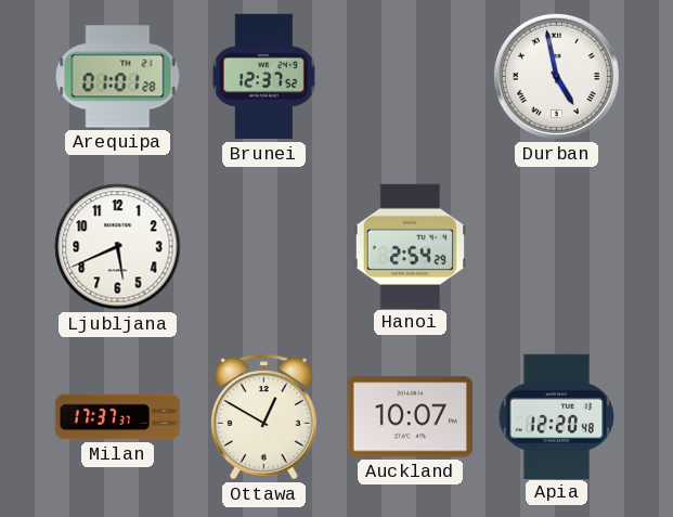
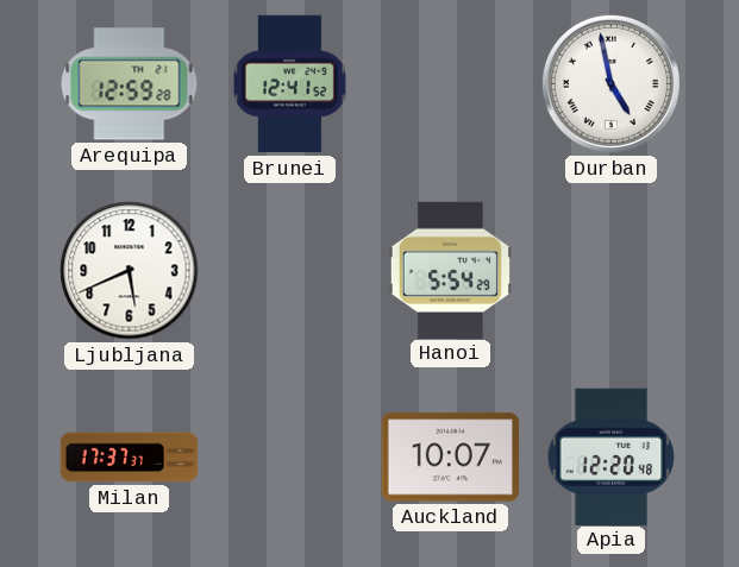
Arequipa: 01:01 -> 12:59
Brunei: 12:37 -> 12:41
Hanoi: 2:54 -> 5:54
Ottawa: 12:50 -> none
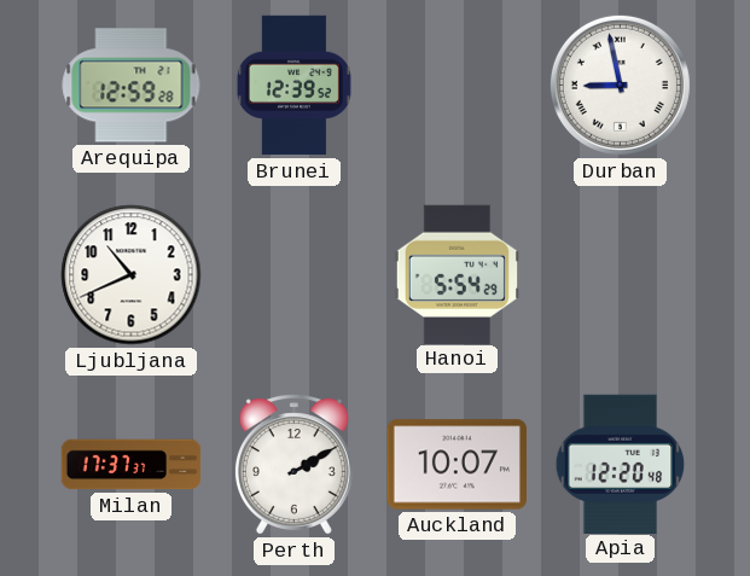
Brunei: 12:41 -> 12:39
Durban: 4:58 -> 8:58
Ljubljana: 5:41 -> 10:41
Perth: none -> 2:10
